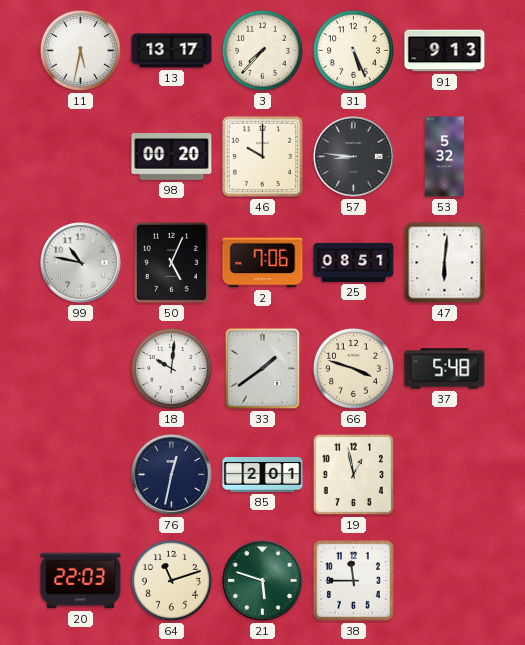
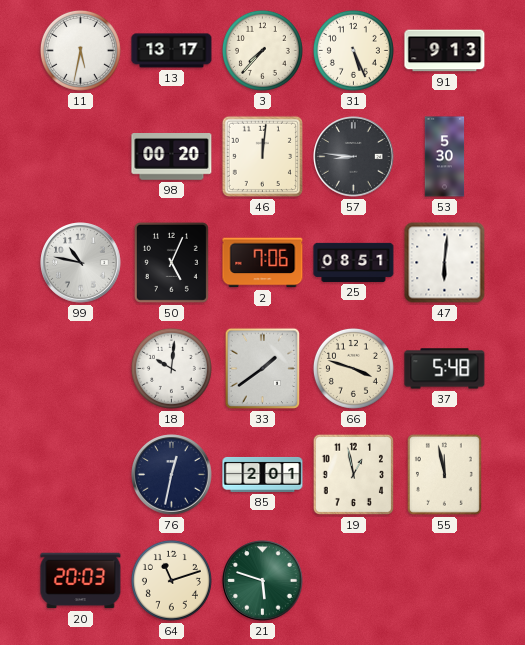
46: 10:00 -> 12:01
53: 5:32 -> 5:30
55: none -> 11:58
20: 22:03 -> 20:03
38: 11:45 -> none
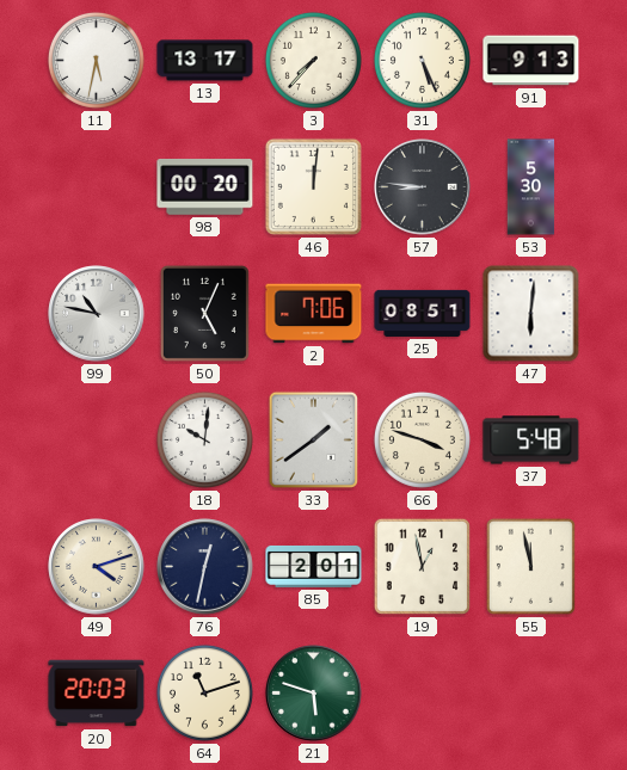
49: none -> 4:12
